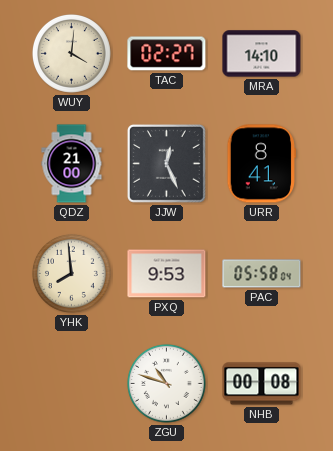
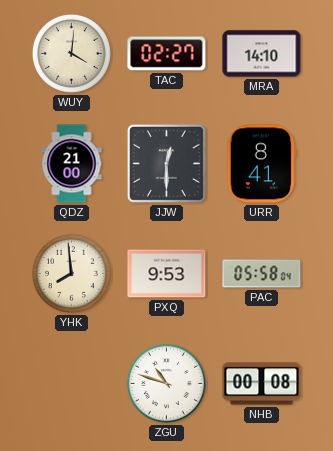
JJW: 12:26 -> 12:30
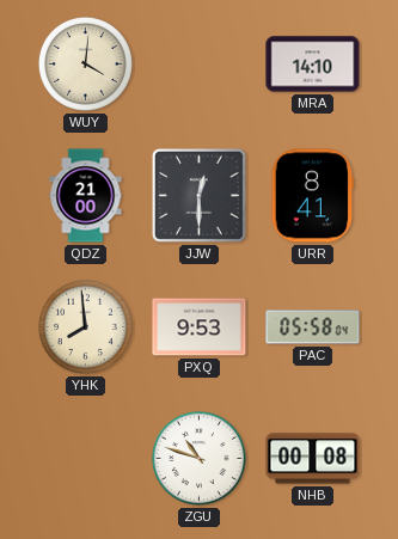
TAC: 02:27 -> none
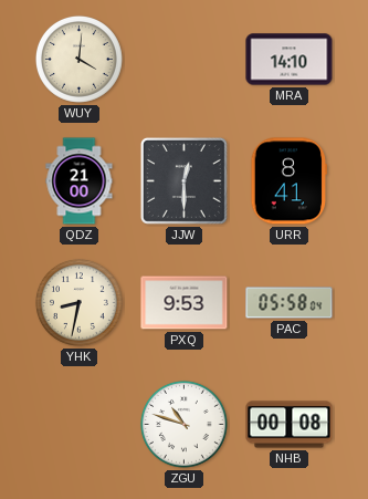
YHK: 7:59 -> 8:32
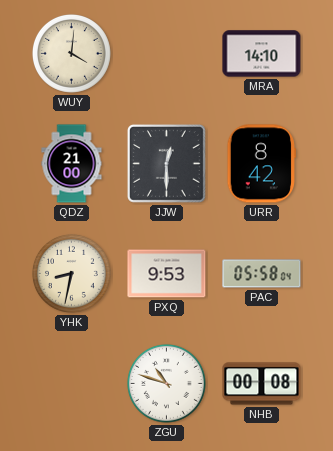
URR: 8:41 -> 8:42
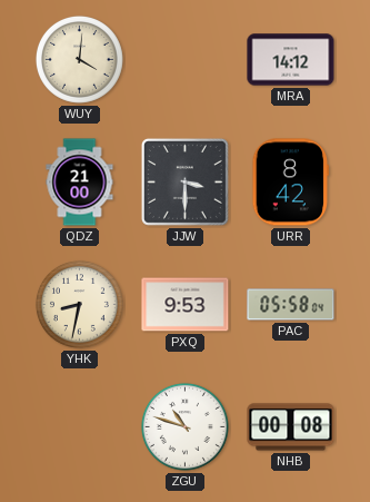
MRA: 14:10 -> 14:12
JJW: 12:30 -> 3:30
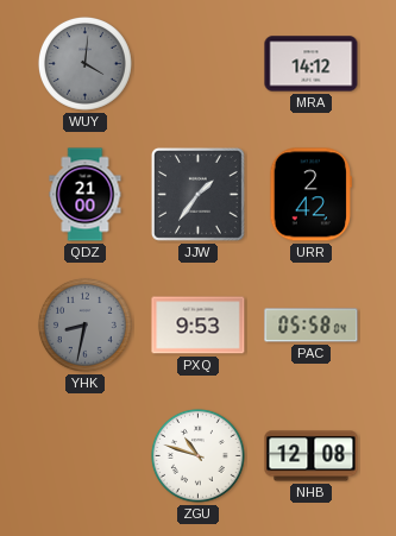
WUY dial: cream -> grey
JJW: 3:30 -> 1:36
URR: 8:42 -> 2:42
YHK dial: cream -> grey
NHB: 00:08 -> 12:08
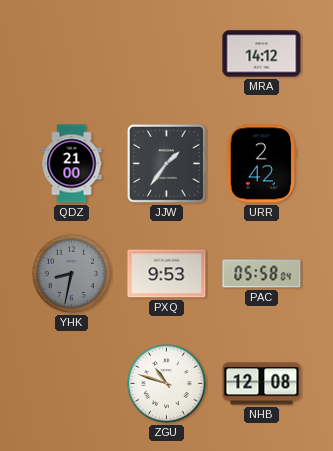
WUY: 4:01 -> none
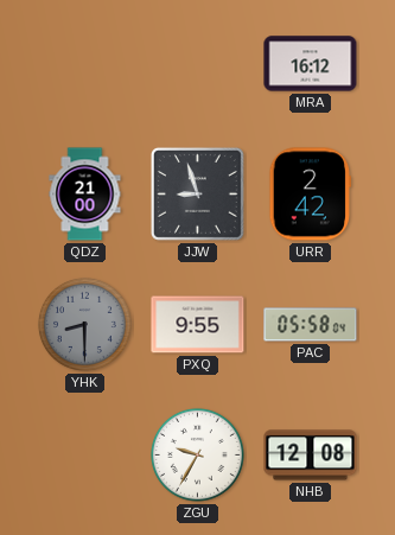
MRA: 14:12 -> 16:12
JJW: 1:36 -> 8:57
YHK: 8:32 -> 8:30
PXQ: 9:53 -> 9:55
ZGU: 10:48 -> 9:35
